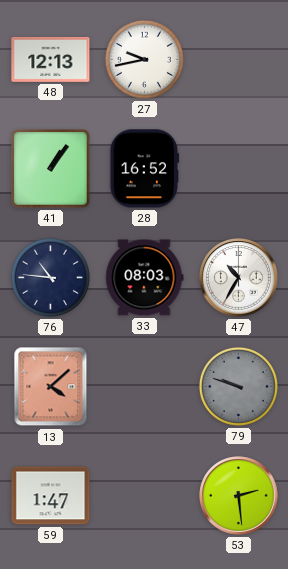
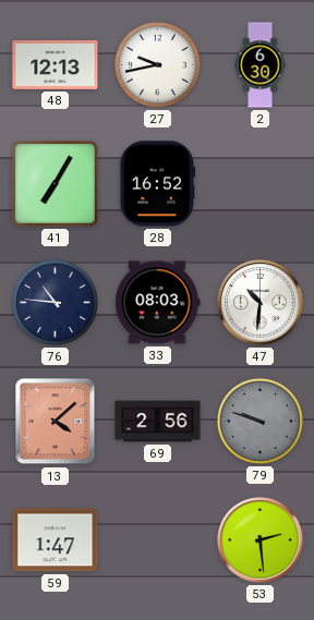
2: none -> 6:30
41: 1:06 -> 7:05
47: 10:35 -> 10:31
69: none -> 2:56
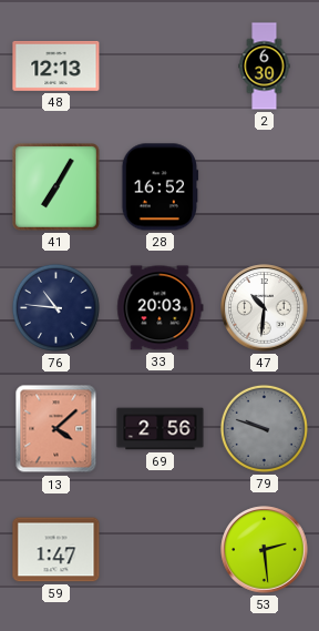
27: 9:43 -> none
33: 08:03 -> 20:03
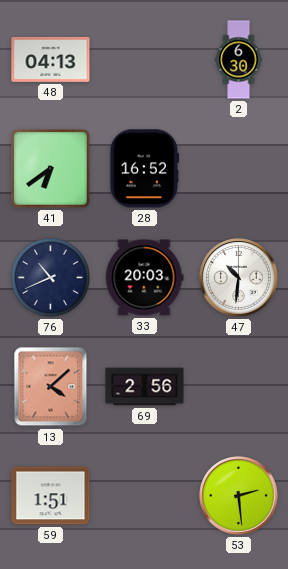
48: 12:13 -> 04:13
41: 7:05 -> 6:39
76: 10:46 -> 10:41
79: 9:48 -> none
59: 1:47 -> 1:51
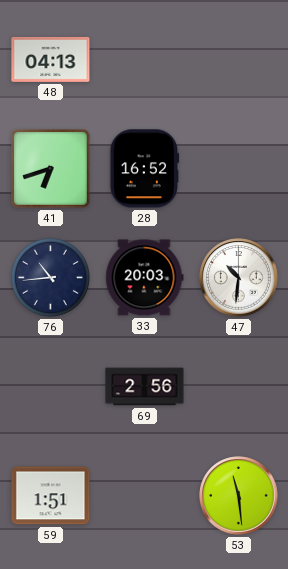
2: 6:30 -> none
41: 6:39 -> 6:42
76: 10:41 -> 10:44
13: 4:08 -> none
53: 2:29 -> 11:29
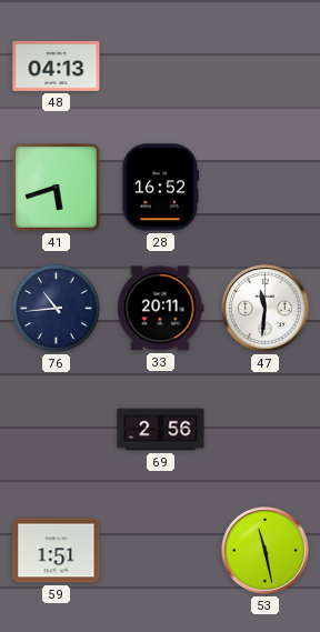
41: 6:42 -> 5:42
33: 20:03 -> 20:11
47: 10:31 -> 11:31
53: 11:29 -> 11:28
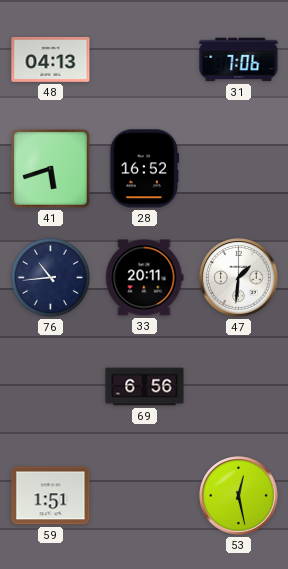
31: none -> 7:06
47: 11:31 -> 1:31
69: 2:56 -> 6:56
53: 11:28 -> 12:28
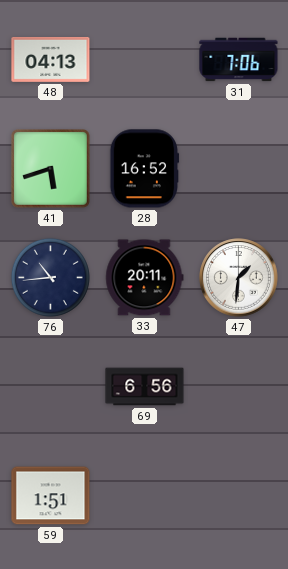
53: 12:28 -> none
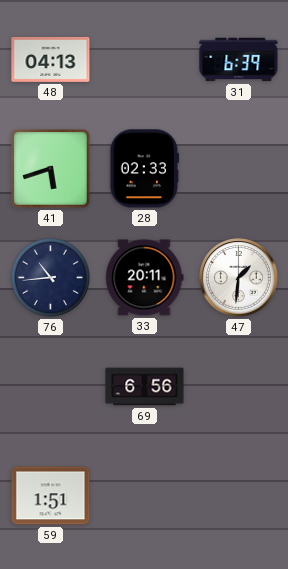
31: 7:06 -> 6:39
28: 16:52 -> 02:33
